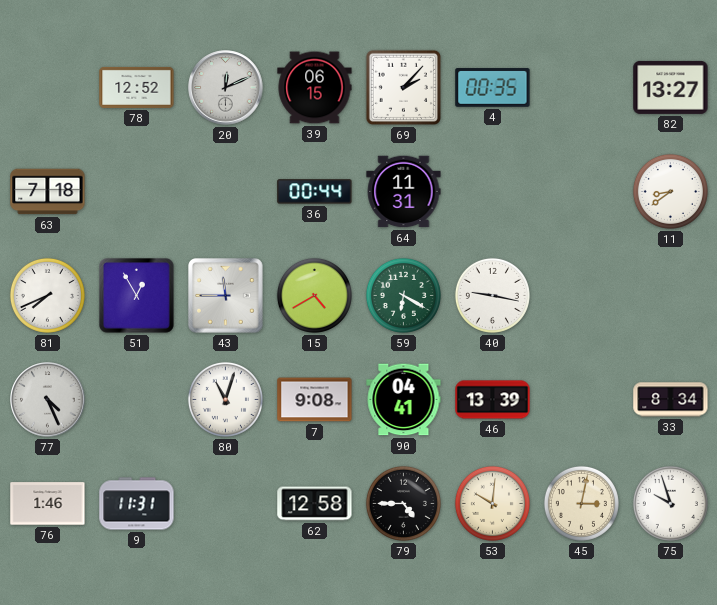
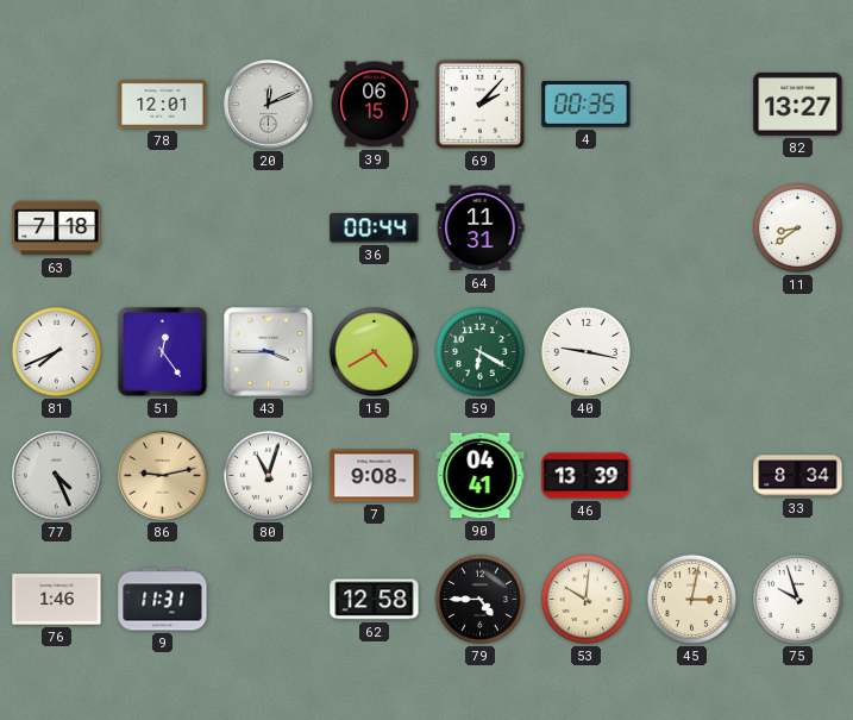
78: 12:52 -> 12:01
51: 12:55 -> 12:24
43: 11:45 -> 3:45
86: none -> 9:13
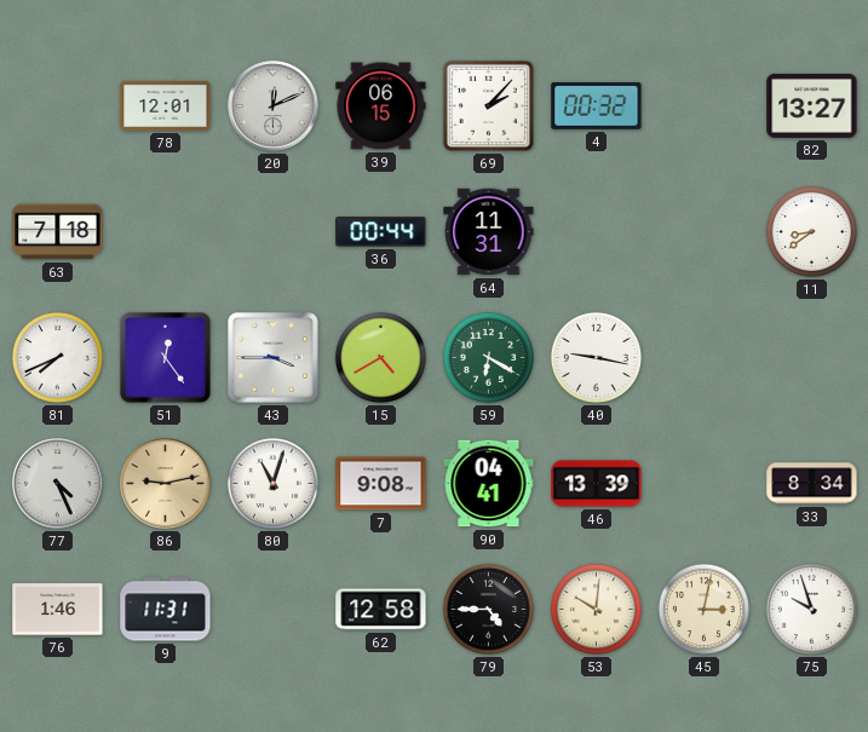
4: 00:35 -> 00:32
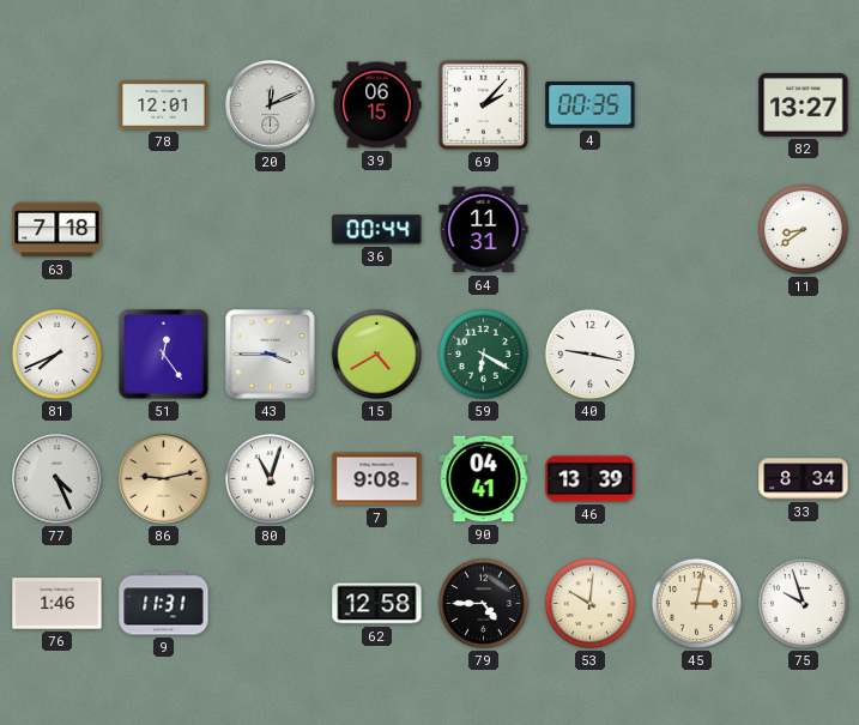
4: 00:32 -> 00:35
